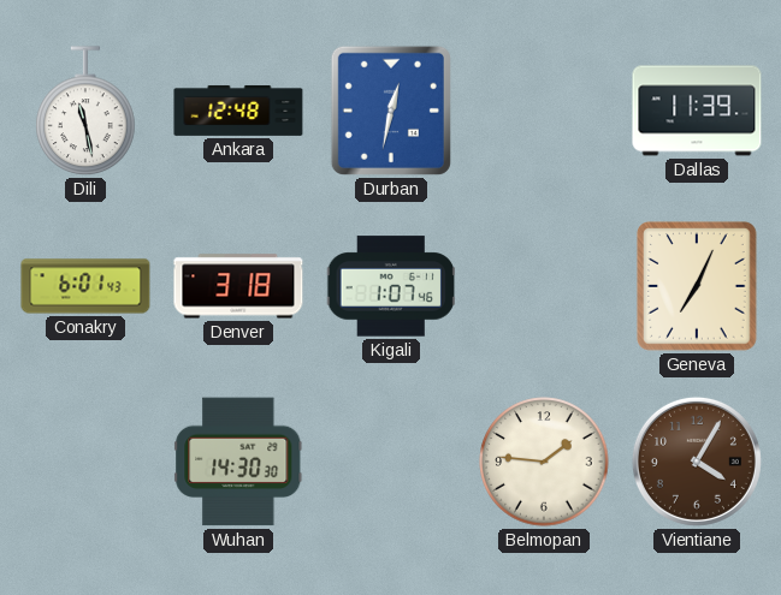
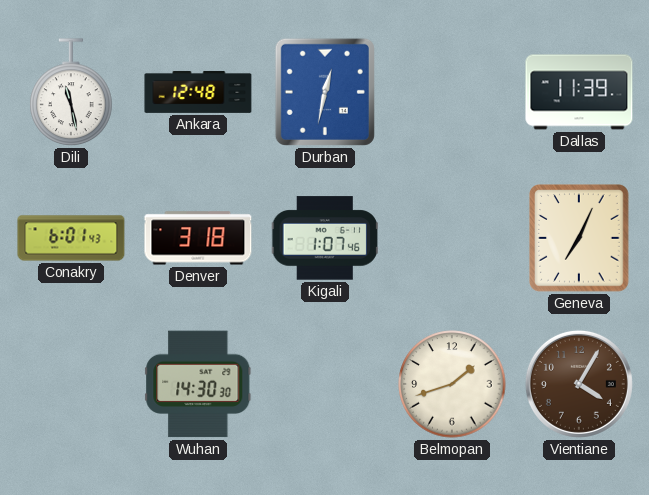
Belmopan: 1:46 -> 1:42
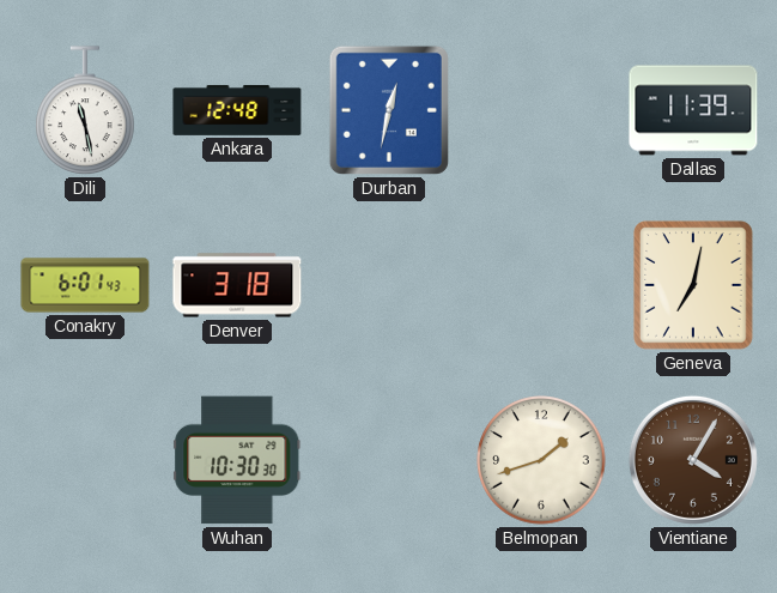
Kigali: 1:07 -> none
Geneva: 7:04 -> 7:02
Wuhan: 14:30 -> 10:30
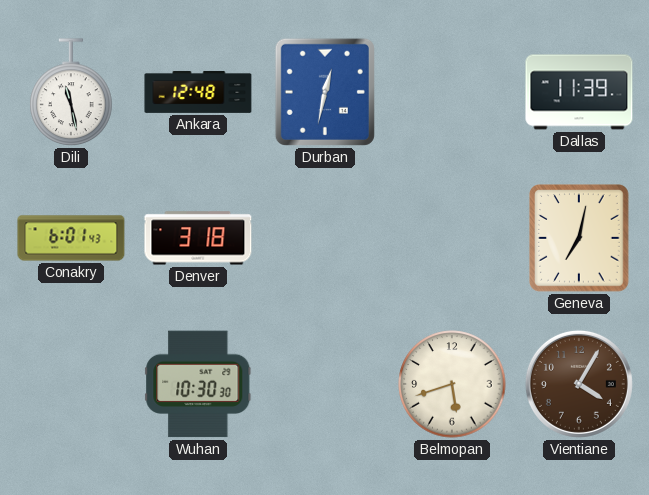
Belmopan: 1:42 -> 5:42
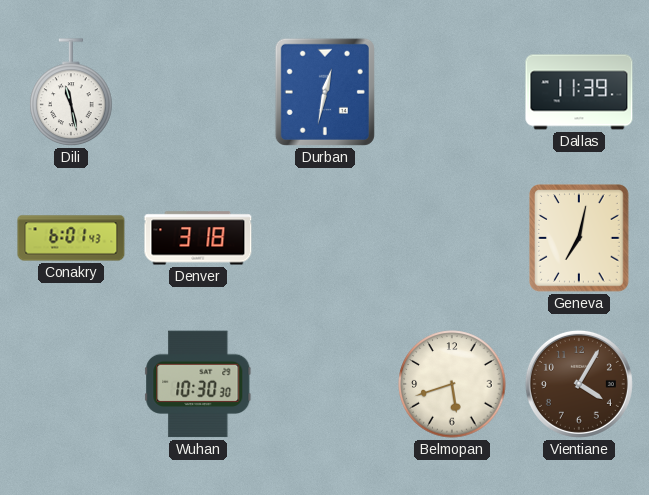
Ankara: 12:48 -> none
